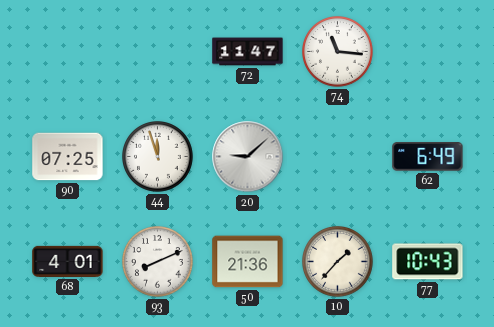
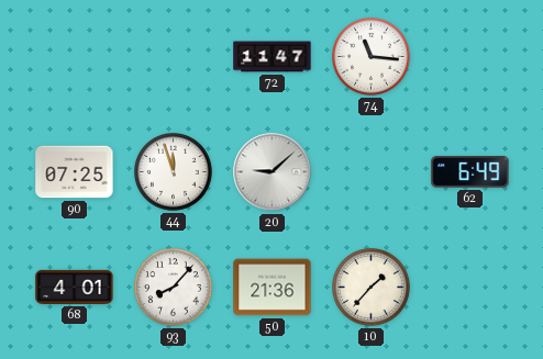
93: 8:11 -> 8:07
77: 10:43 -> none
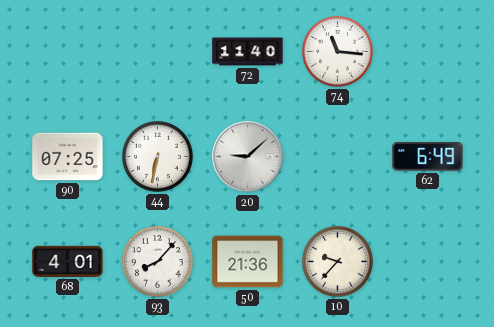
72: 11:47 -> 11:40
44: 11:57 -> 6:32
10: 1:37 -> 9:37
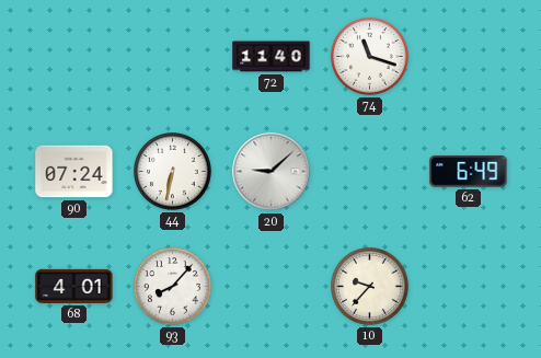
74: 11:16 -> 11:18
90: 07:25 -> 07:24
50: 21:36 -> none
